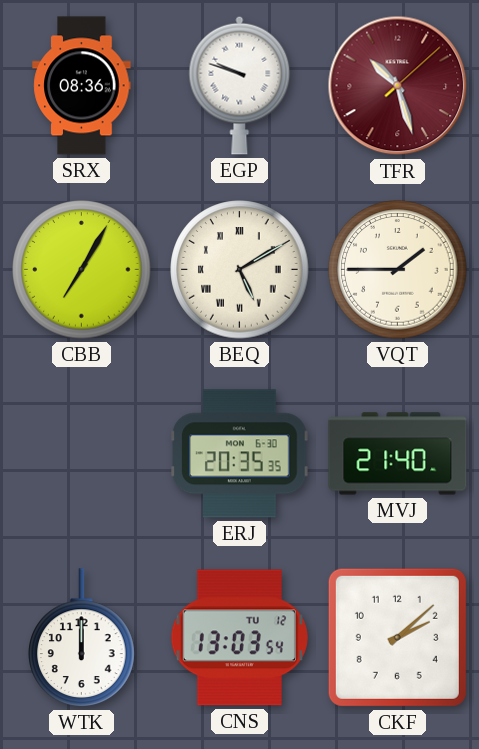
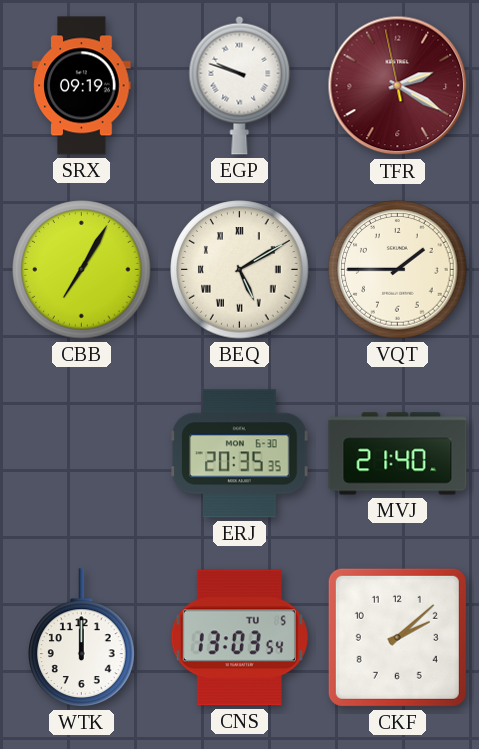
SRX: 08:36 -> 09:19
TFR: 10:27 -> 2:19
CNS date: TU 12 -> TU 5
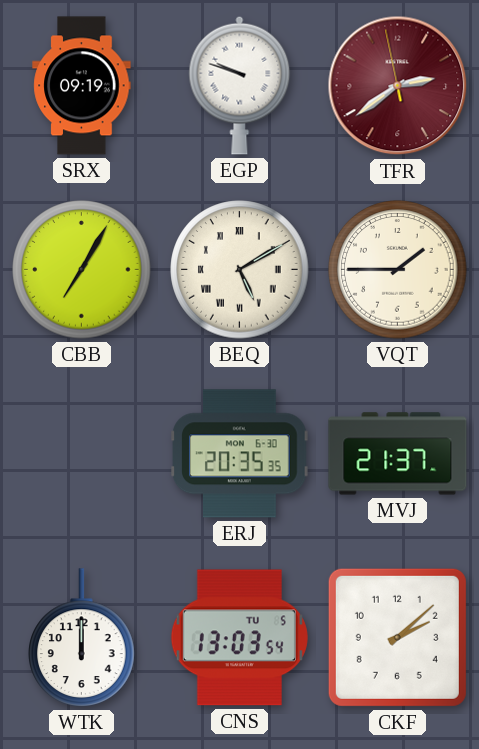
TFR: 2:19 -> 2:38
MVJ: 21:40 -> 21:37
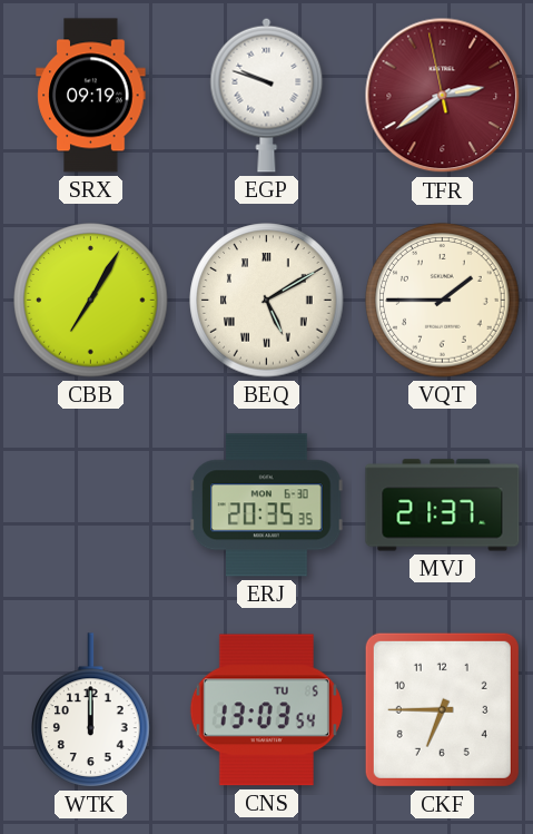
CKF: 2:08 -> 6:45
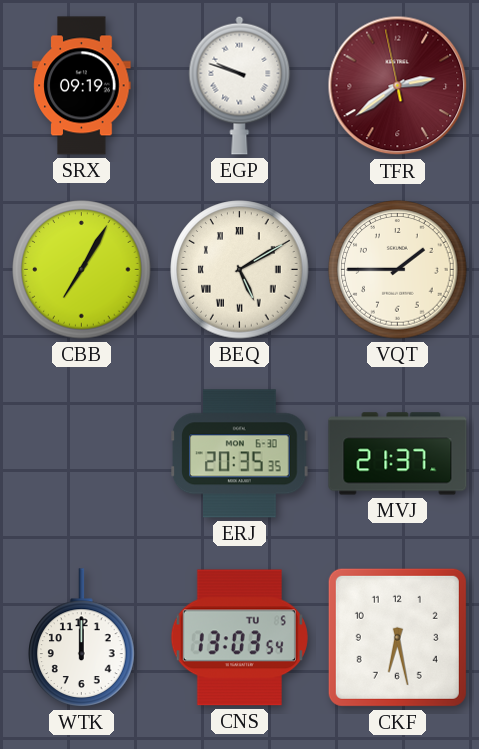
CKF: 6:45 -> 6:28
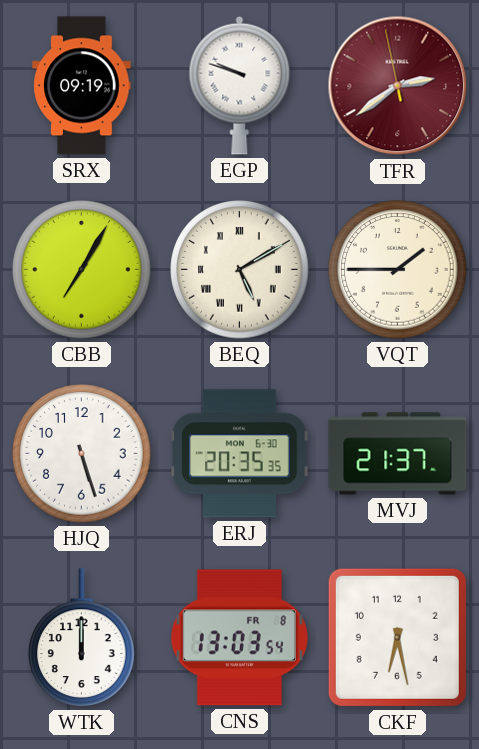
HJQ: none -> 5:27
CNS date: TU 5 -> FR 8
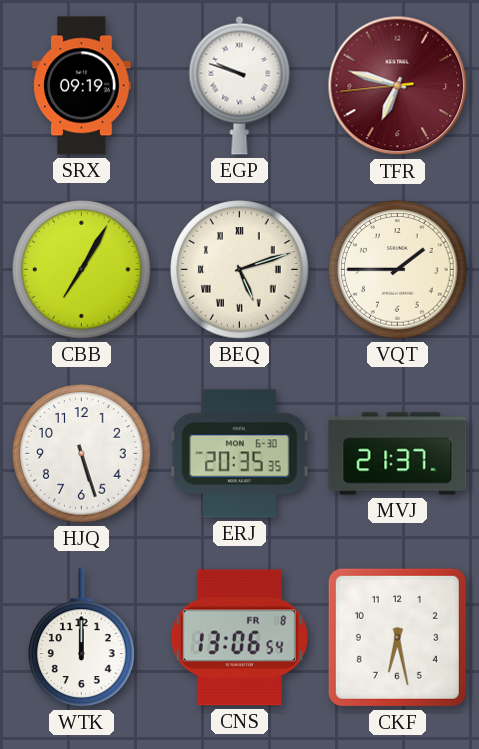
TFR: 2:38 -> 6:47
BEQ: 5:10 -> 5:12
CNS: 13:03 -> 13:06
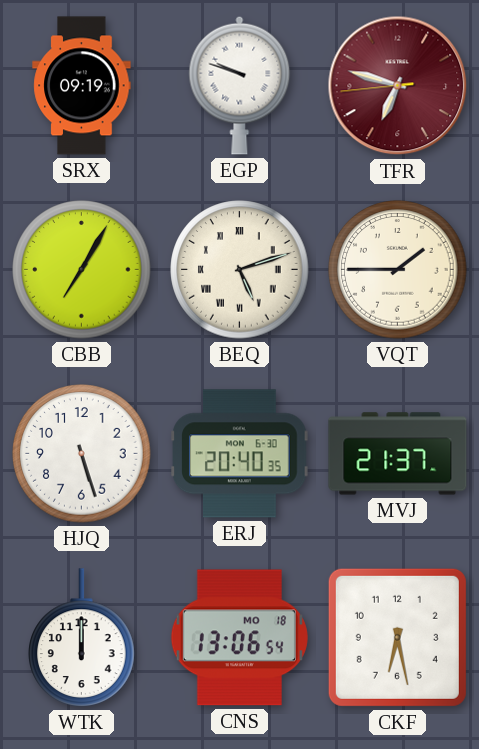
ERJ: 20:35 -> 20:40
CNS date: FR 8 -> MO 18
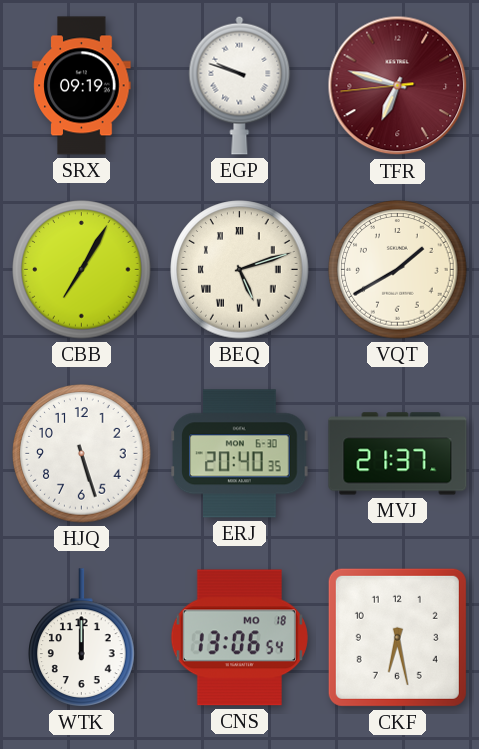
VQT: 1:45 -> 1:40
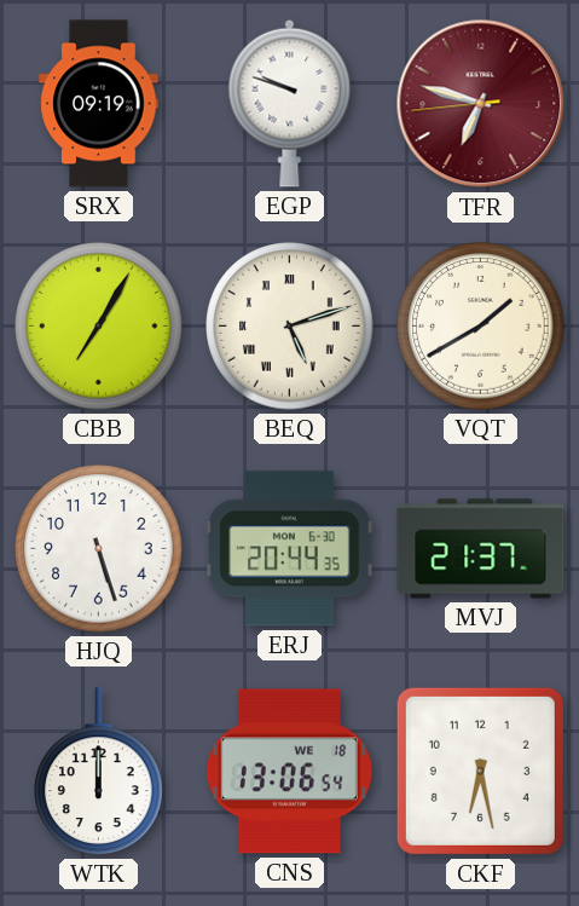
ERJ: 20:40 -> 20:44
CNS date: MO 18 -> WE 18
